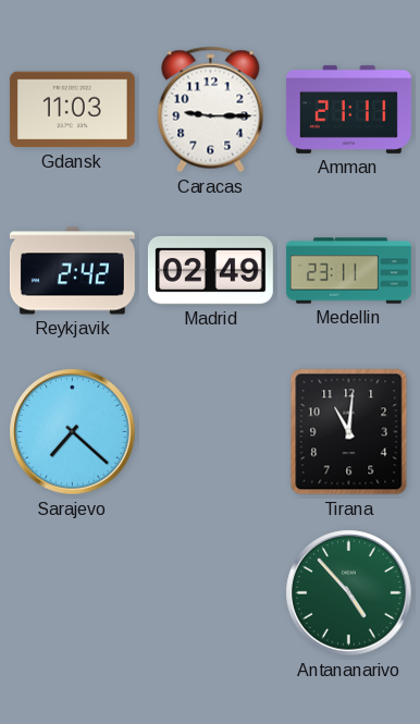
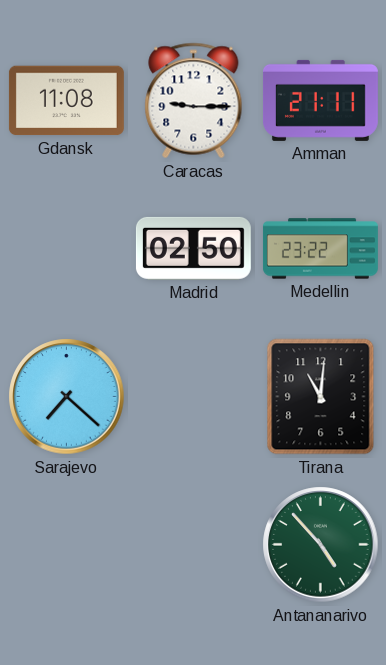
Gdansk: 11:03 -> 11:08
Reykjavik: 2:42 -> none
Madrid: 02:49 -> 02:50
Medellin: 23:11 -> 23:22
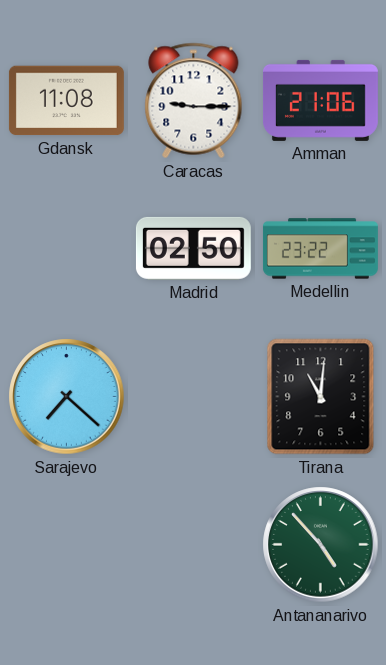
Amman: 21:11 -> 21:06
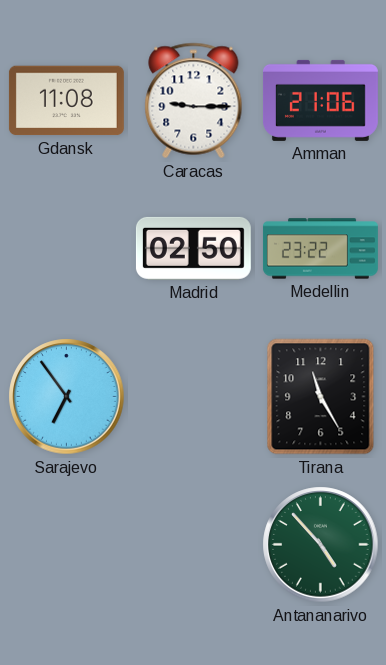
Sarajevo: 7:22 -> 6:54
Tirana: 11:01 -> 11:25
